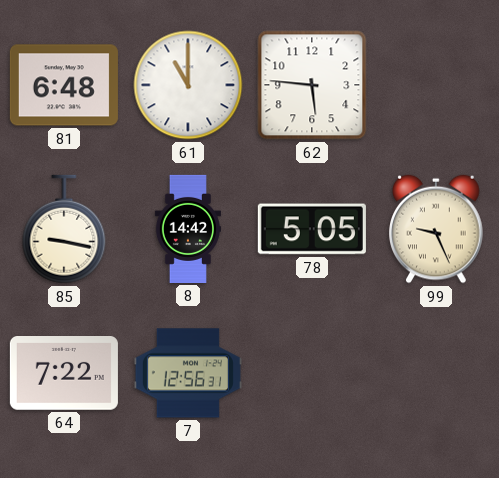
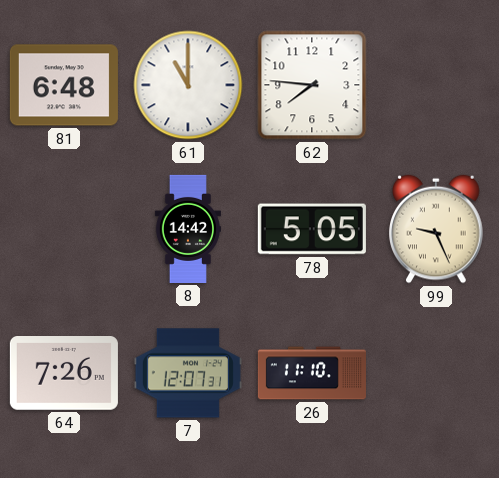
62: 5:46 -> 7:46
85: 9:17 -> none
64: 7:22 -> 7:26
7: 12:56 -> 12:07
26: none -> 11:10
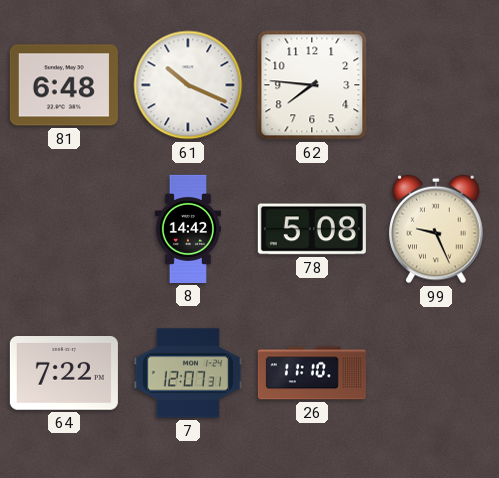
61: 11:00 -> 10:19
78: 5:05 -> 5:08
64: 7:26 -> 7:22
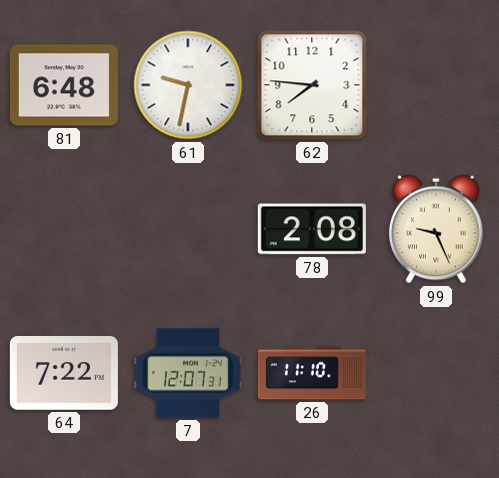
61: 10:19 -> 9:32
8: 14:42 -> none
78: 5:08 -> 2:08
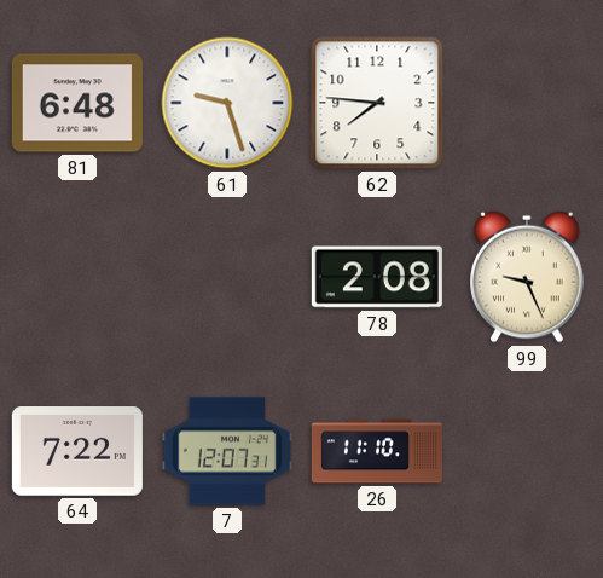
61: 9:32 -> 9:27
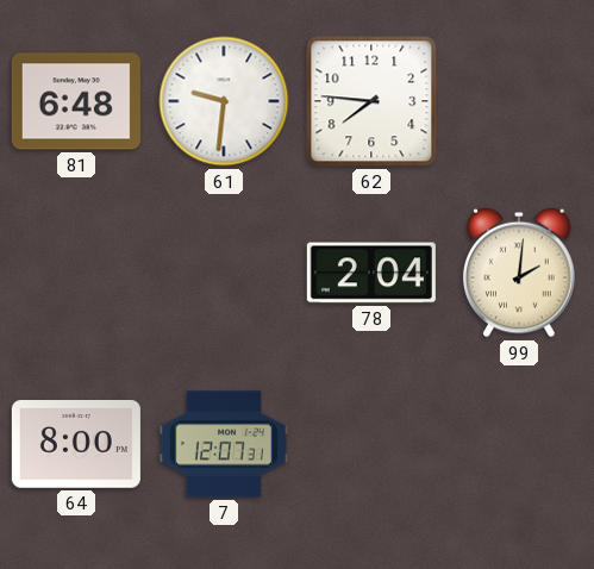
61: 9:27 -> 9:31
78: 2:08 -> 2:04
99: 9:26 -> 2:01
64: 7:22 -> 8:00
26: 11:10 -> none
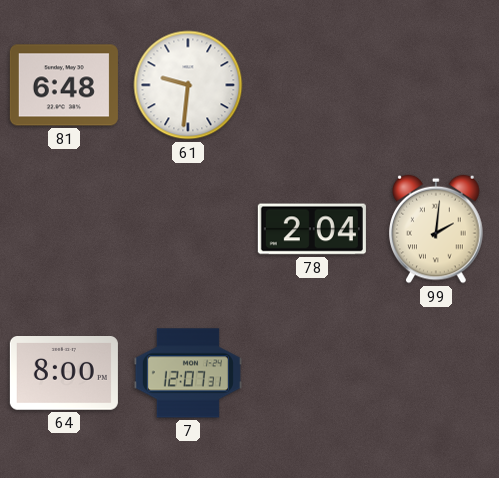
62: 7:46 -> none
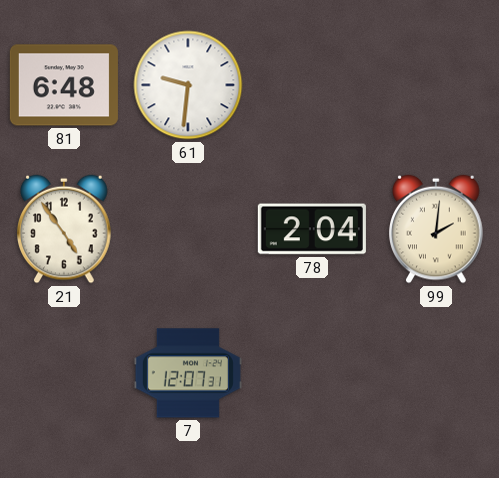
21: none -> 4:54
64: 8:00 -> none
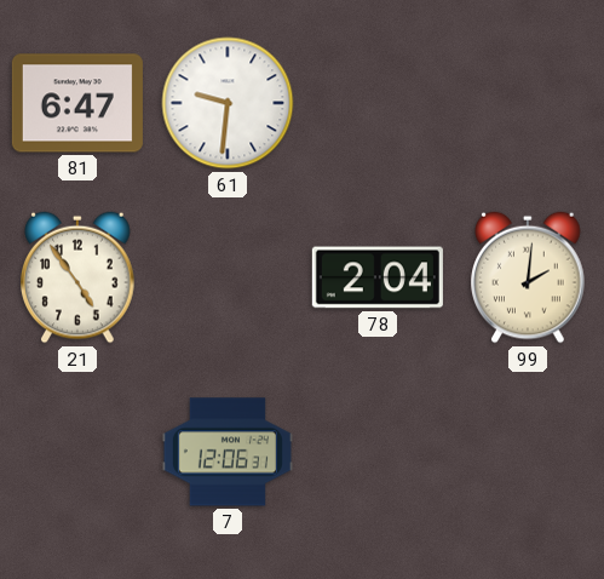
81: 6:48 -> 6:47
7: 12:07 -> 12:06
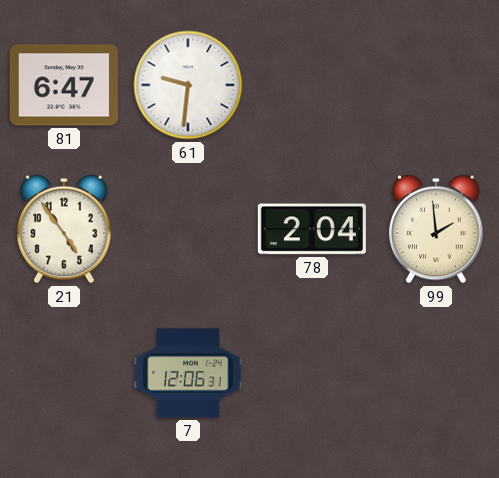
99: 2:01 -> 1:59
